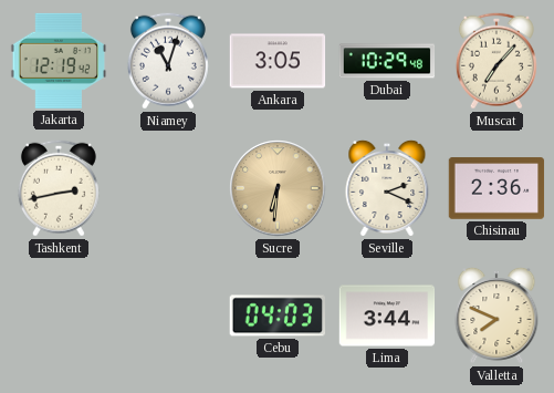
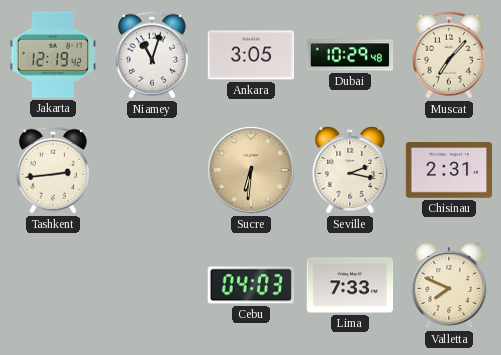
Tashkent: 2:43 -> 2:44
Seville: 2:19 -> 2:17
Chisinau: 2:36 -> 2:31
Lima: 3:44 -> 7:33
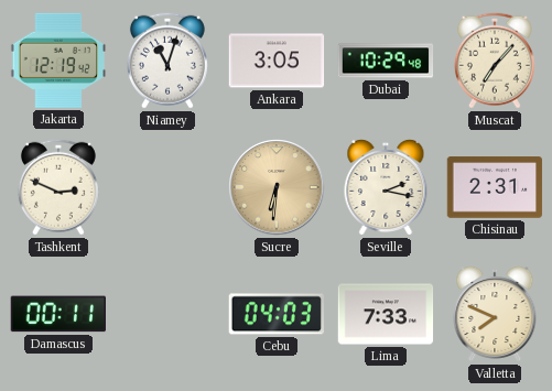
Tashkent: 2:44 -> 2:49
Damascus: none -> 00:11
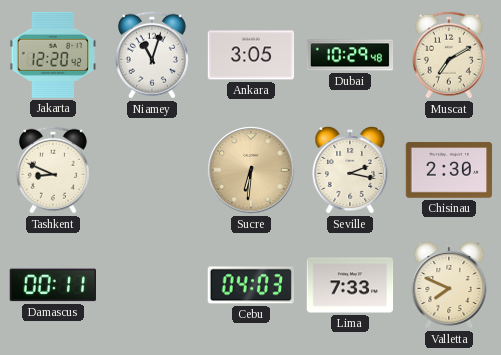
Jakarta: 12:19 -> 12:20
Muscat: 7:07 -> 7:10
Tashkent: 2:49 -> 8:49
Chisinau: 2:31 -> 2:30
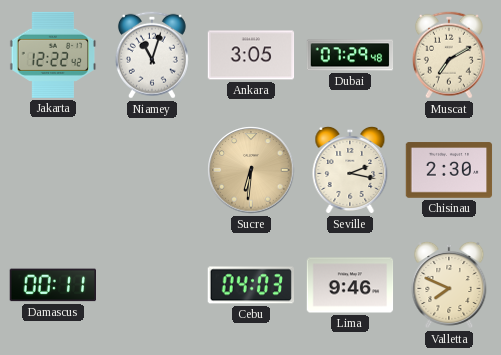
Jakarta: 12:20 -> 12:22
Dubai: 10:29 -> 07:29
Tashkent: 8:49 -> none
Lima: 7:33 -> 9:46
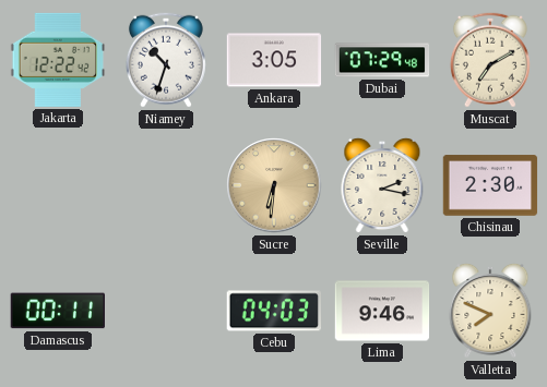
Niamey: 11:03 -> 10:33
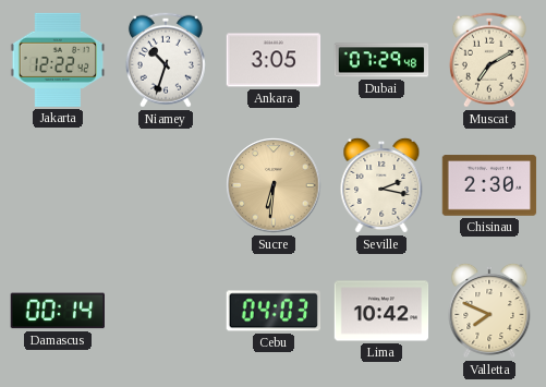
Damascus: 00:11 -> 00:14
Lima: 9:46 -> 10:42
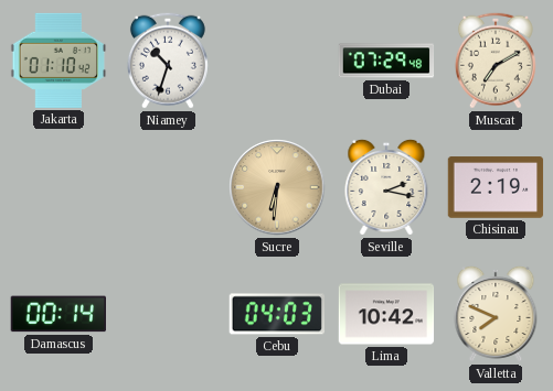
Jakarta: 12:22 -> 01:10
Ankara: 3:05 -> none
Chisinau: 2:30 -> 2:19
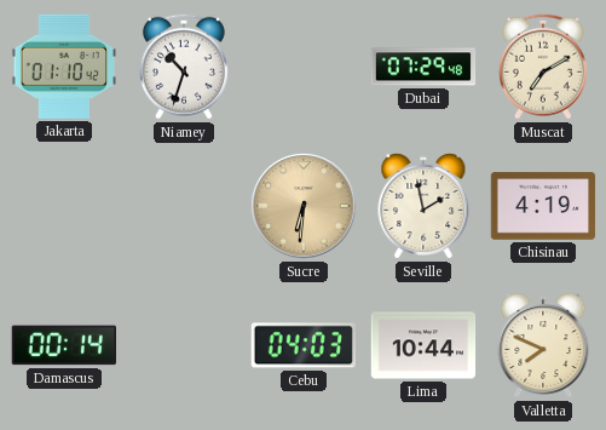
Seville: 2:17 -> 1:58
Chisinau: 2:19 -> 4:19
Lima: 10:42 -> 10:44
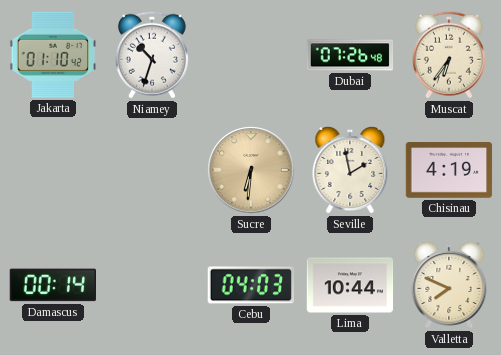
Dubai: 07:29 -> 07:26
Muscat: 7:10 -> 6:36
